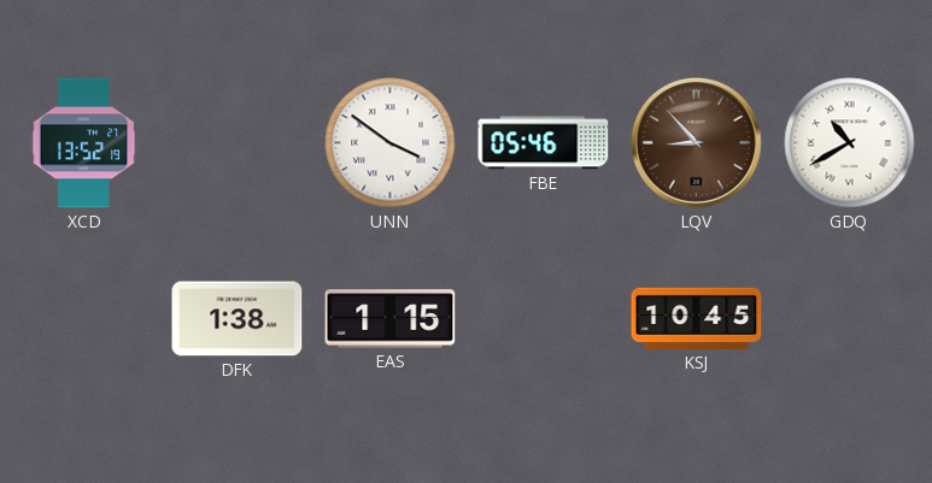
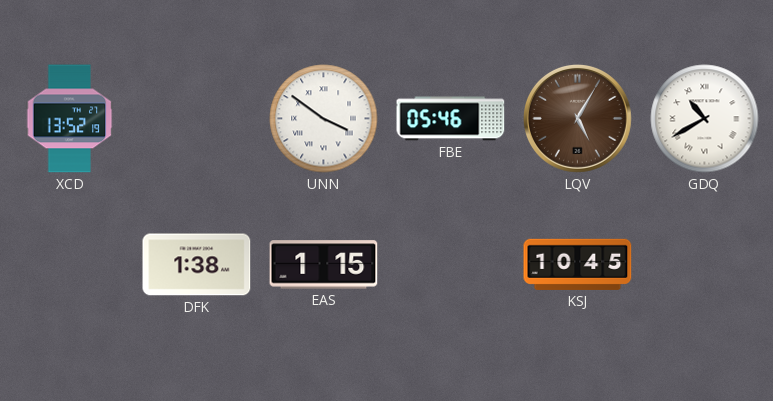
LQV: 8:53 -> 5:05
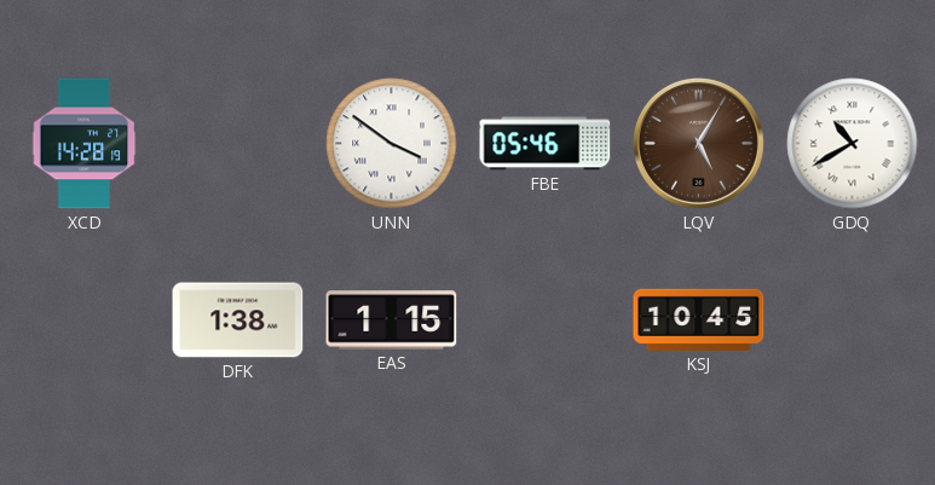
XCD: 13:52 -> 14:28
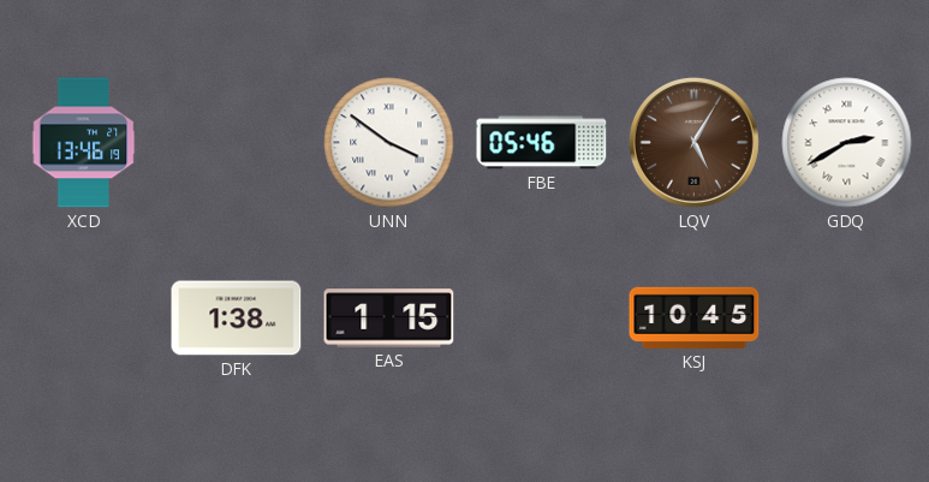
XCD: 14:28 -> 13:46
GDQ: 10:40 -> 2:40
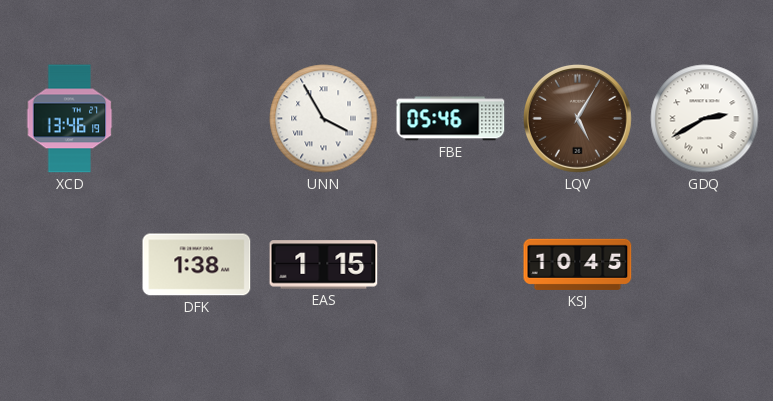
UNN: 3:51 -> 3:55
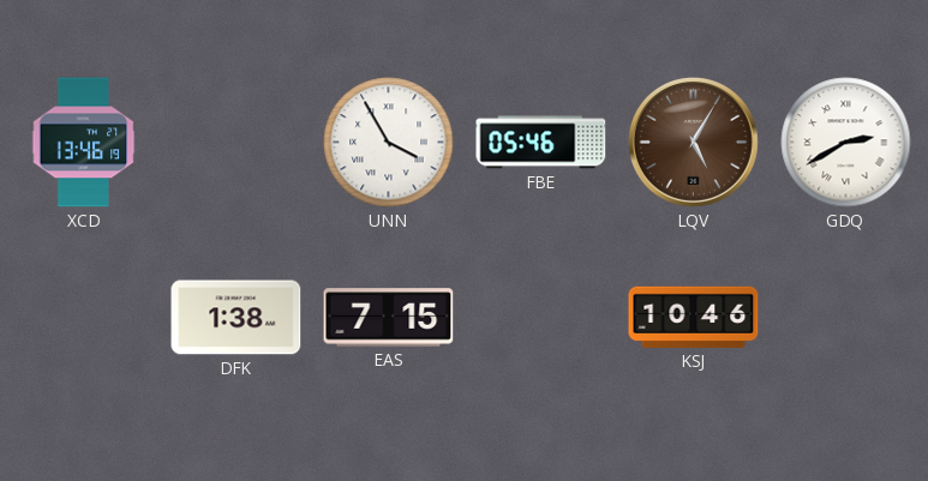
EAS: 1:15 -> 7:15
KSJ: 10:45 -> 10:46
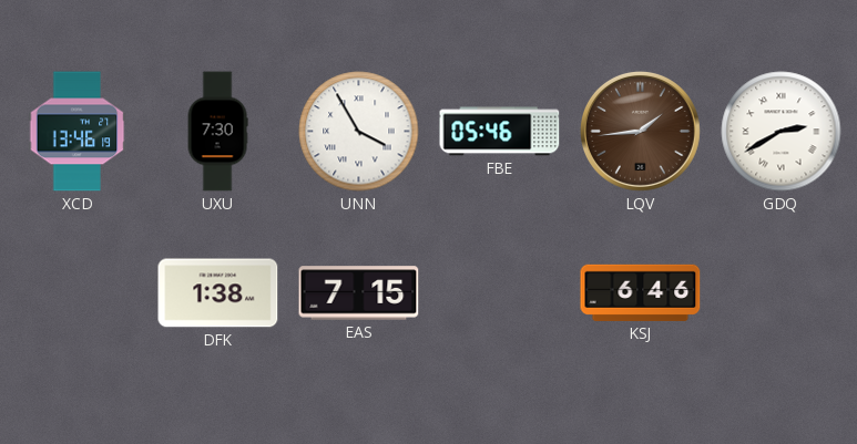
UXU: none -> 7:30
LQV: 5:05 -> 1:44
KSJ: 10:46 -> 6:46
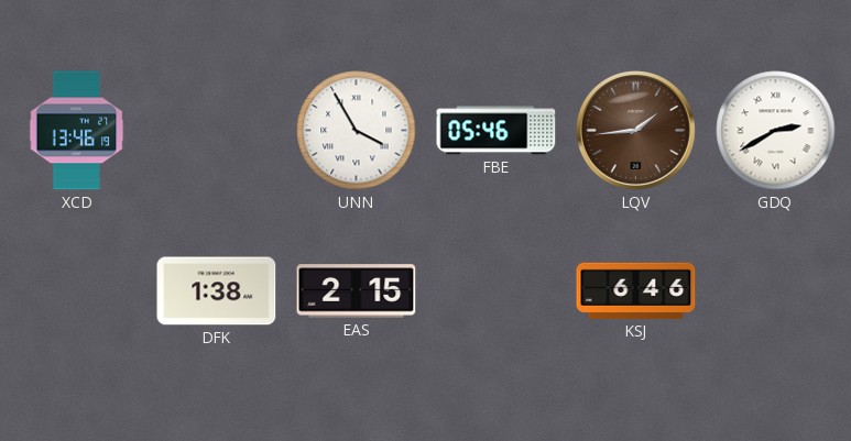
UXU: 7:30 -> none
EAS: 7:15 -> 2:15
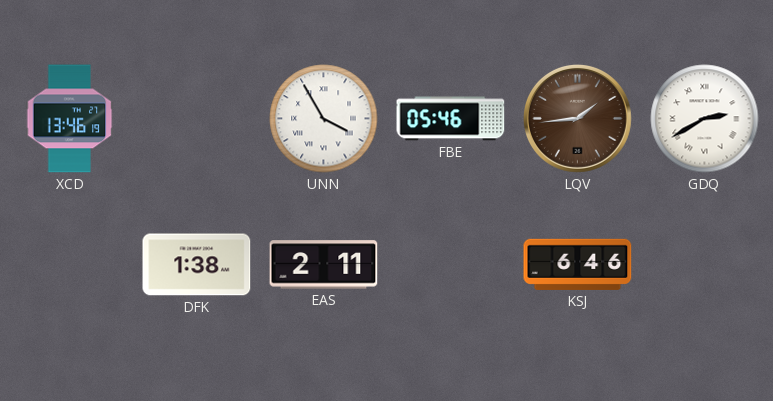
EAS: 2:15 -> 2:11
